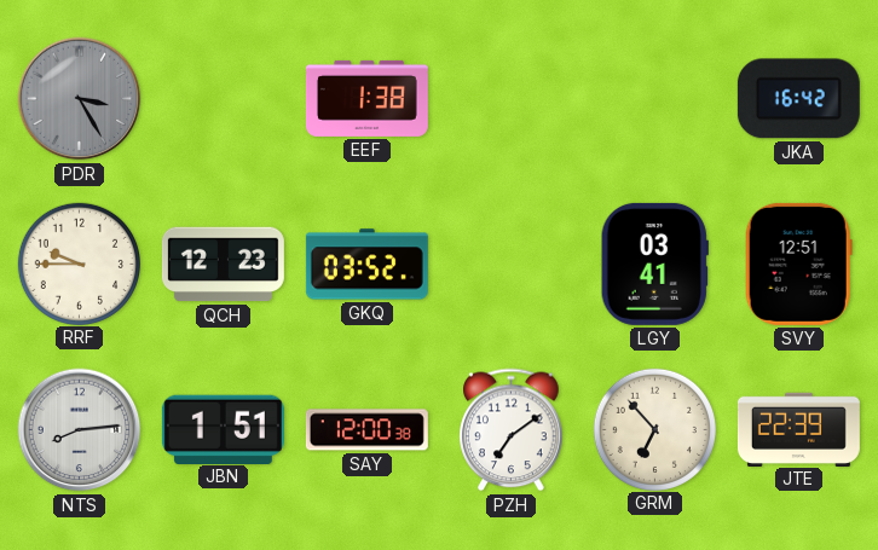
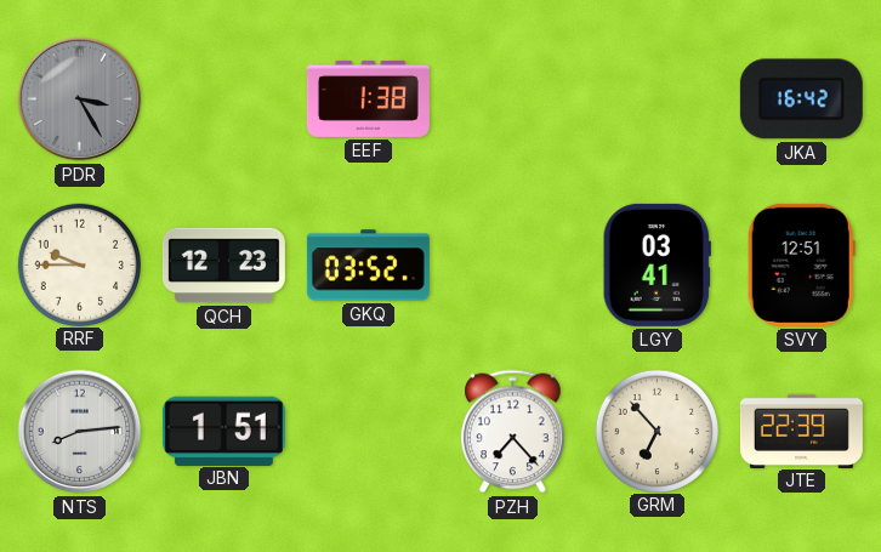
SAY: 12:00 -> none
PZH: 7:09 -> 7:23
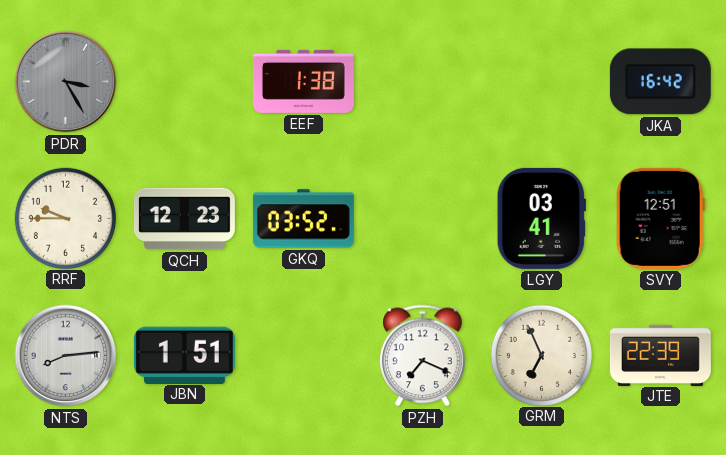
PZH: 7:23 -> 7:19
GRM: 6:53 -> 6:56
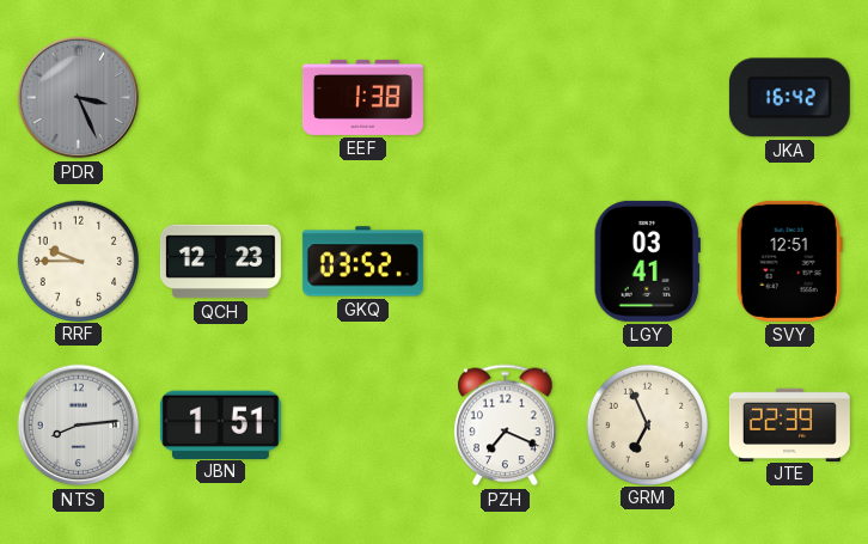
PDR: 3:25 -> 3:26
